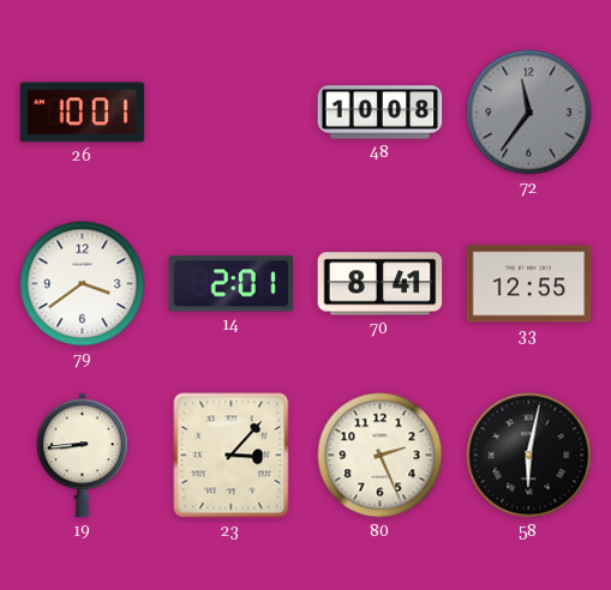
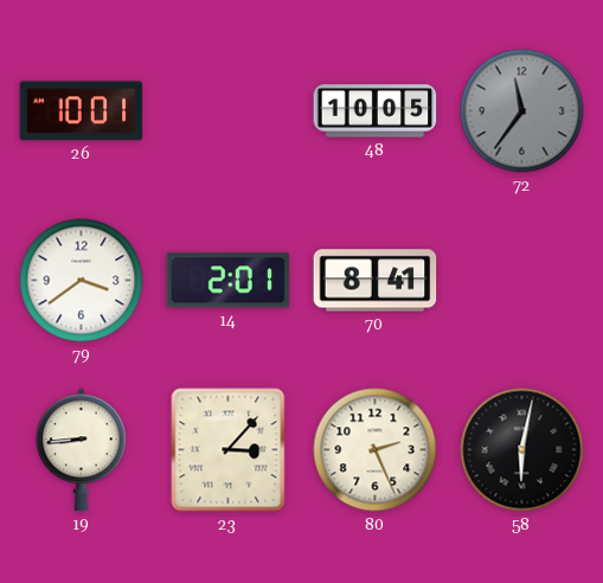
48: 10:08 -> 10:05
33: 12:55 -> none
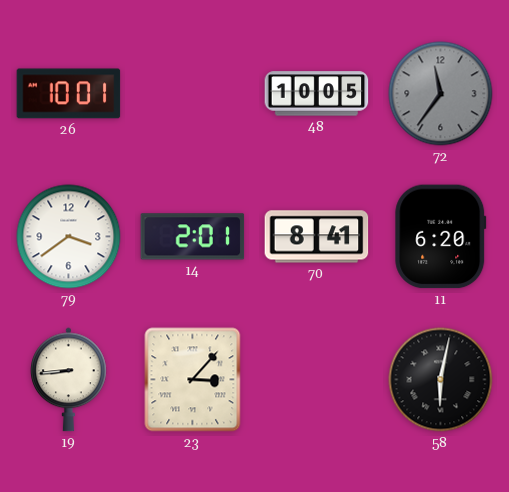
11: none -> 6:20
80: 2:26 -> none
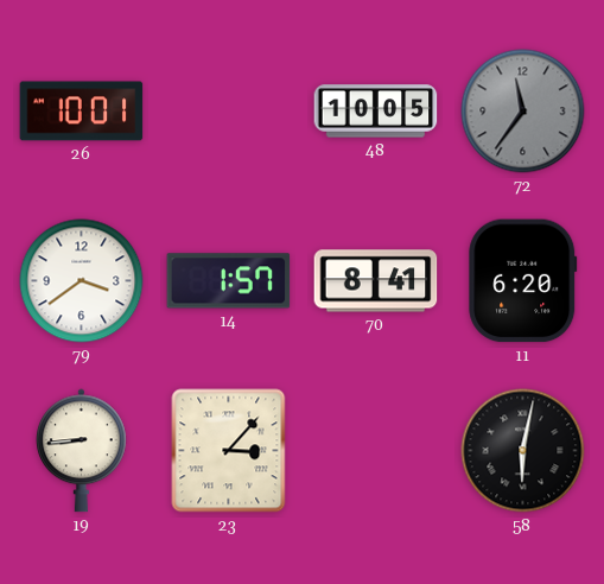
14: 2:01 -> 1:57
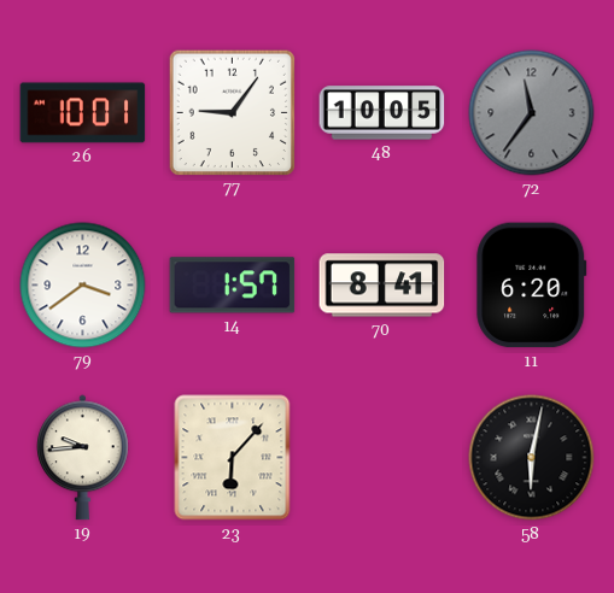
77: none -> 9:06
19: 8:44 -> 9:44
23: 3:07 -> 6:07
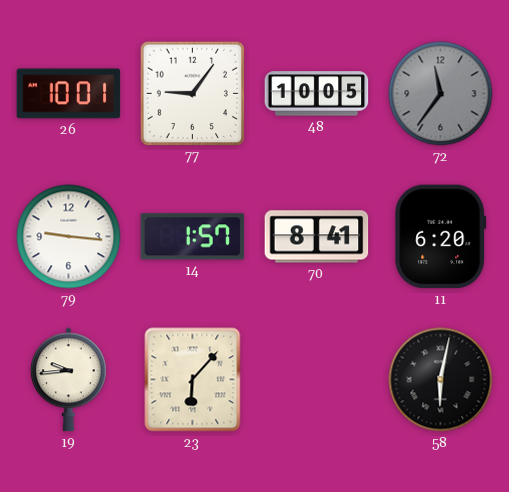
79: 3:39 -> 9:16
